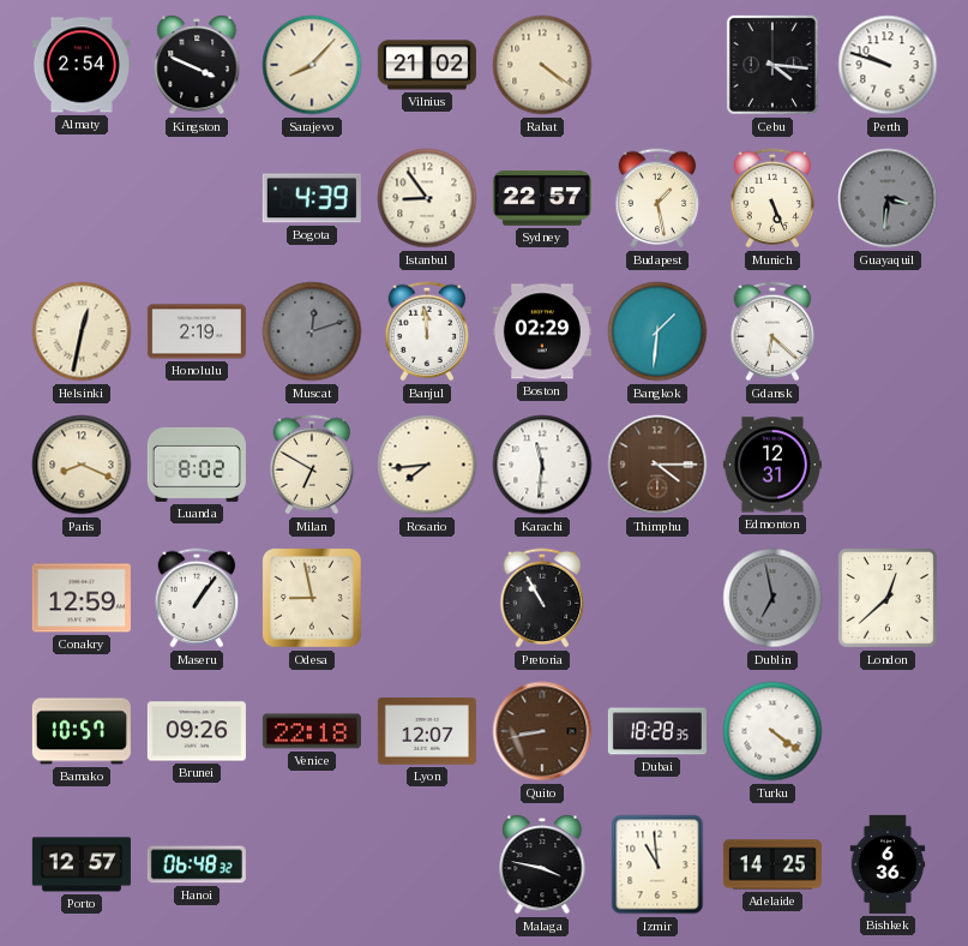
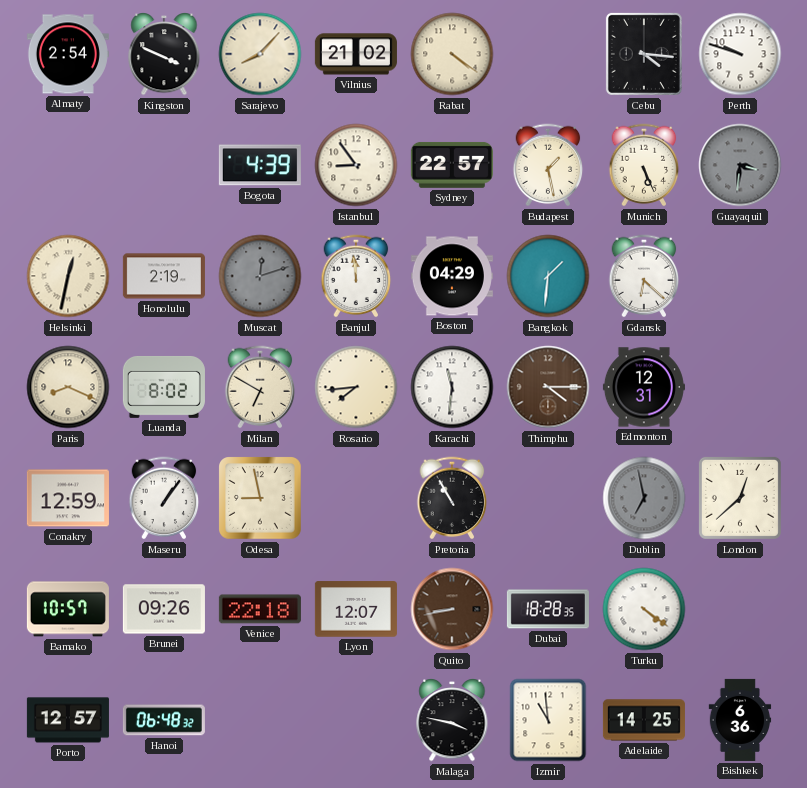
Boston: 02:29 -> 04:29
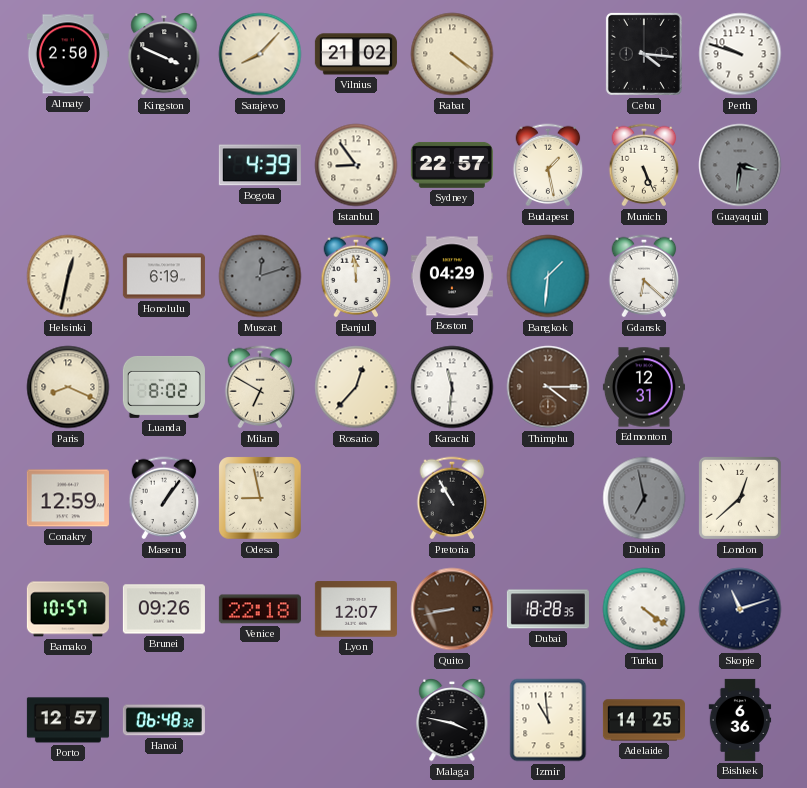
Almaty: 2:54 -> 2:50
Honolulu: 2:19 -> 6:19
Rosario: 7:44 -> 12:37
Skopje: none -> 11:12
